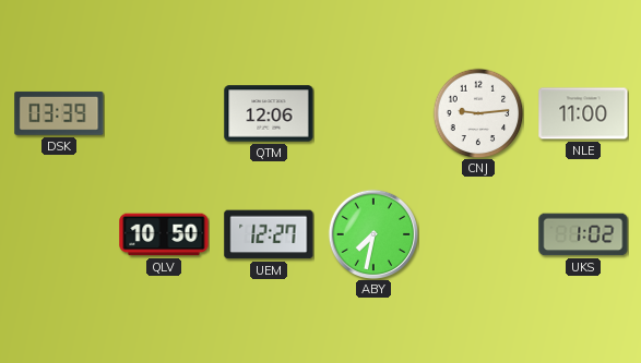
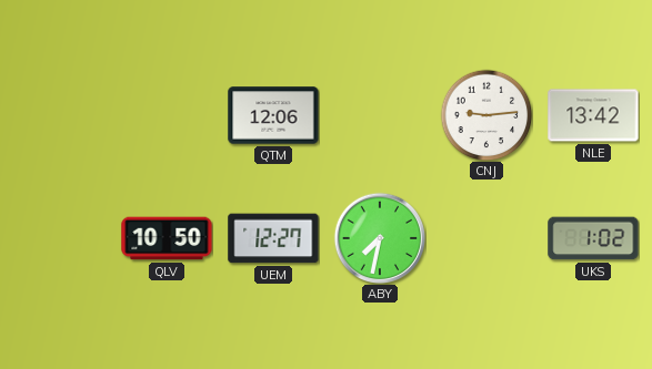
DSK: 03:39 -> none
NLE: 11:00 -> 13:42
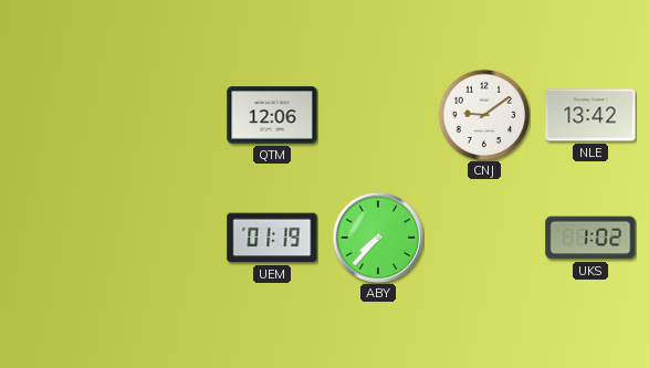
CNJ: 9:14 -> 9:09
QLV: 10:50 -> none
UEM: 12:27 -> 01:19
ABY: 7:32 -> 7:37
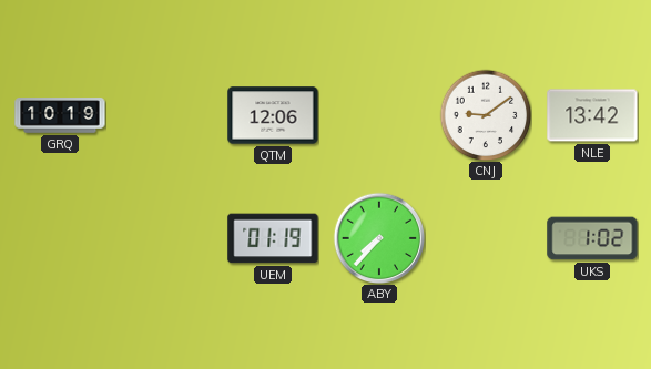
GRQ: none -> 10:19
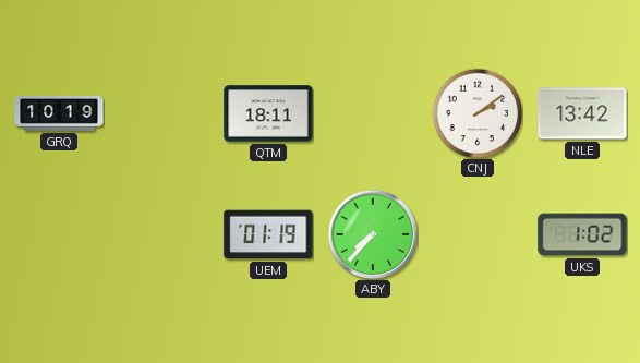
QTM: 12:06 -> 18:11
CNJ: 9:09 -> 2:09
